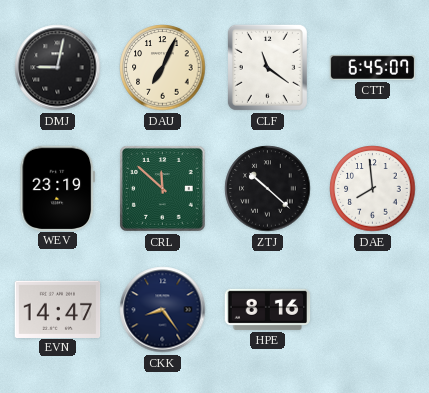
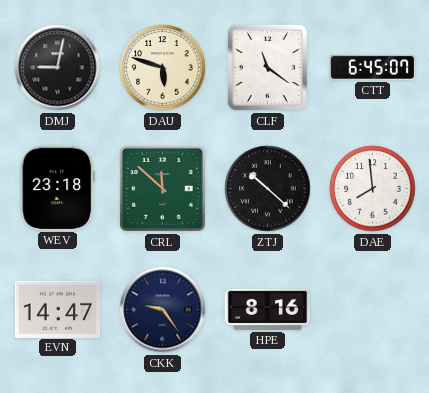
DAU: 7:04 -> 5:48
WEV: 23:19 -> 23:18
CKK: 8:24 -> 9:24
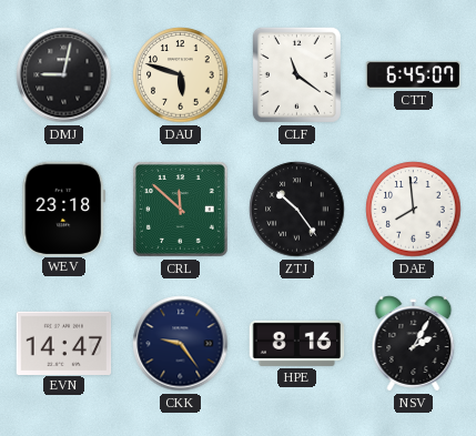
ZTJ: 10:22 -> 10:24
NSV: none -> 2:05
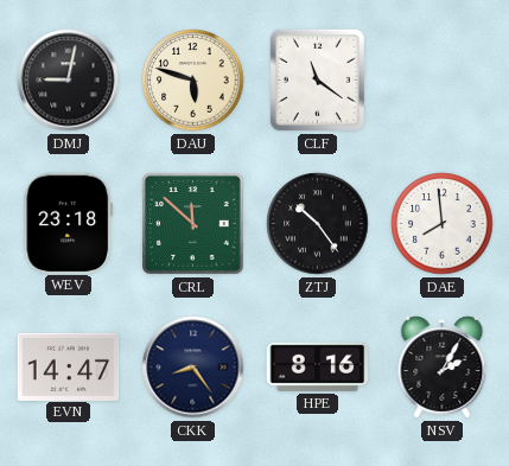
CTT: 6:45 -> none
CKK: 9:24 -> 8:24
